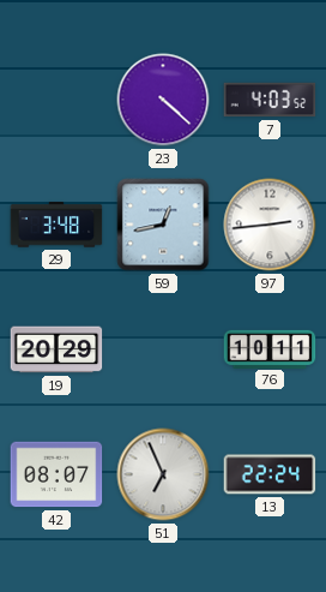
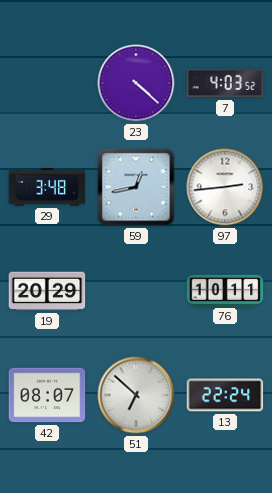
51: 6:56 -> 6:52
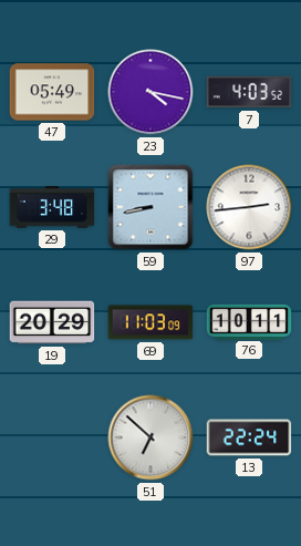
47: none -> 05:49
23: 4:22 -> 4:17
59: 12:43 -> 8:43
69: none -> 11:03
42: 08:07 -> none
